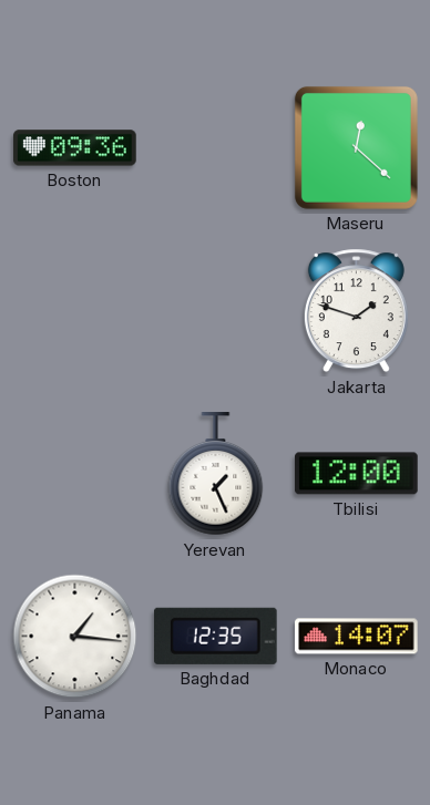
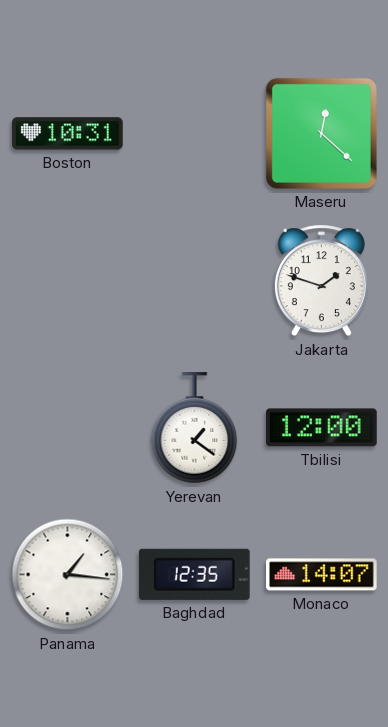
Boston: 09:36 -> 10:31
Yerevan: 1:26 -> 1:21
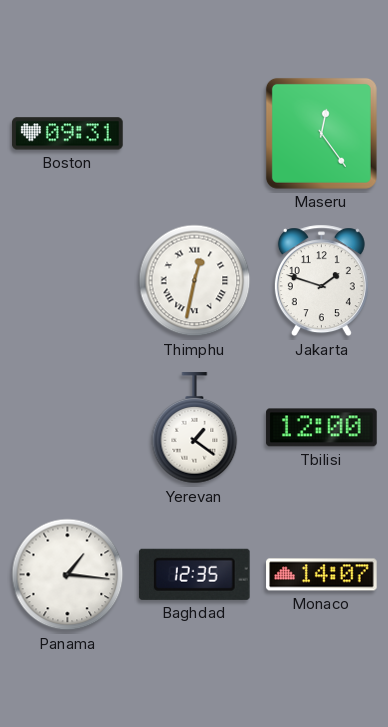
Boston: 10:31 -> 09:31
Maseru: 12:22 -> 12:24
Thimphu: none -> 12:32
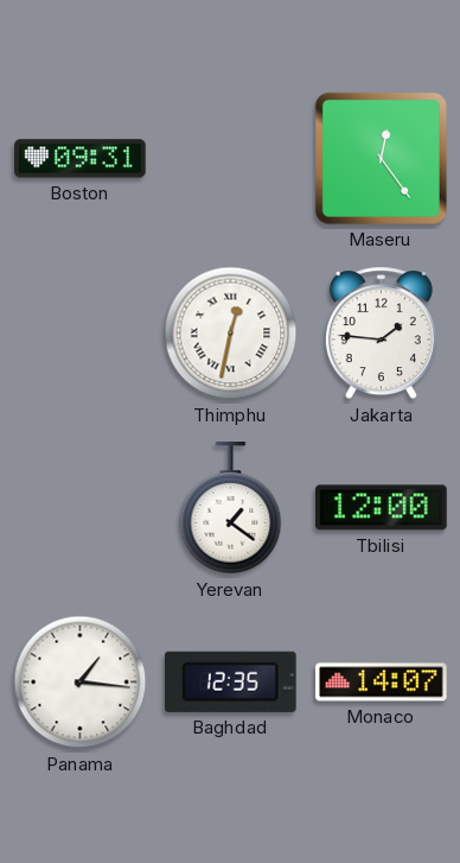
Jakarta: 1:48 -> 1:46
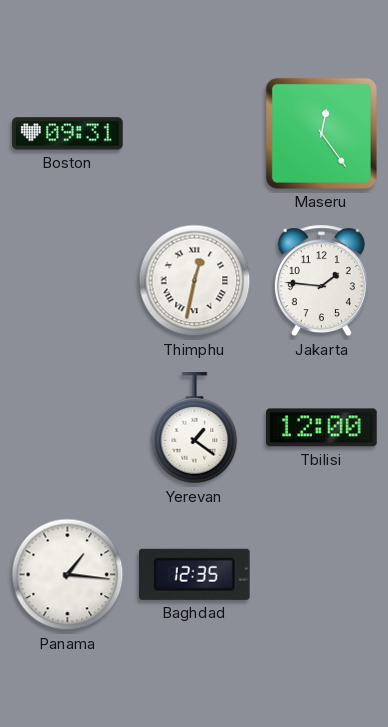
Monaco: 14:07 -> none
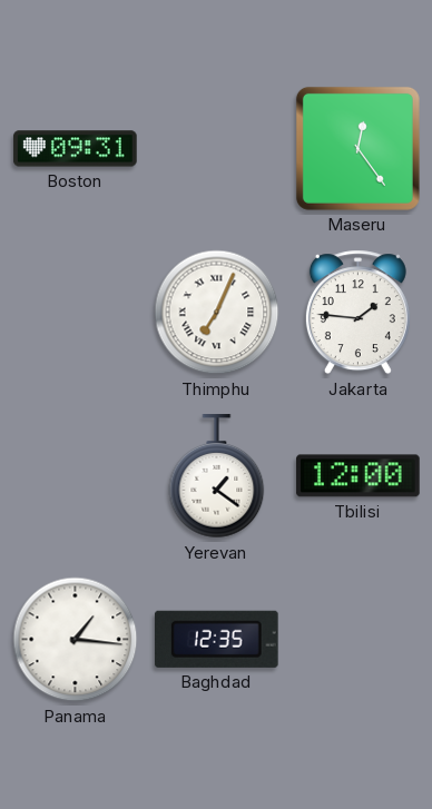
Thimphu: 12:32 -> 7:04
